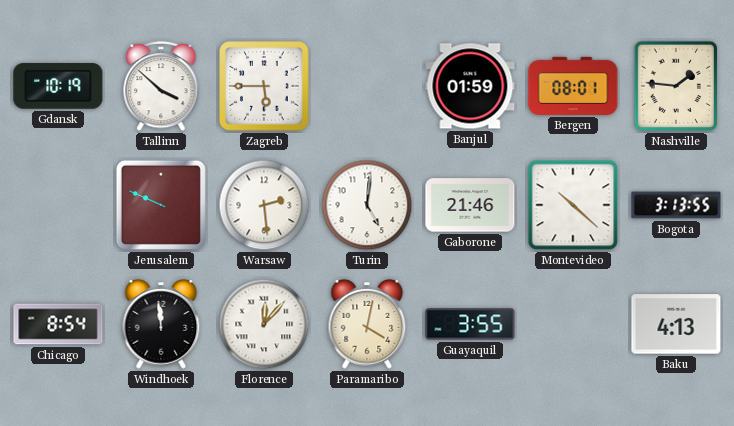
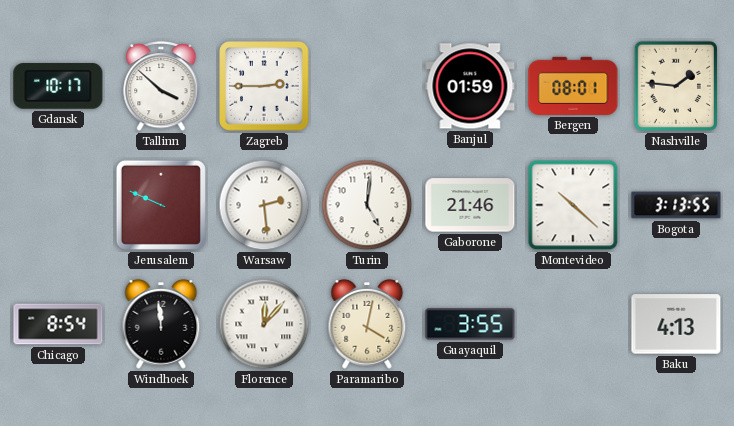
Gdansk: 10:19 -> 10:17
Zagreb: 5:45 -> 2:45
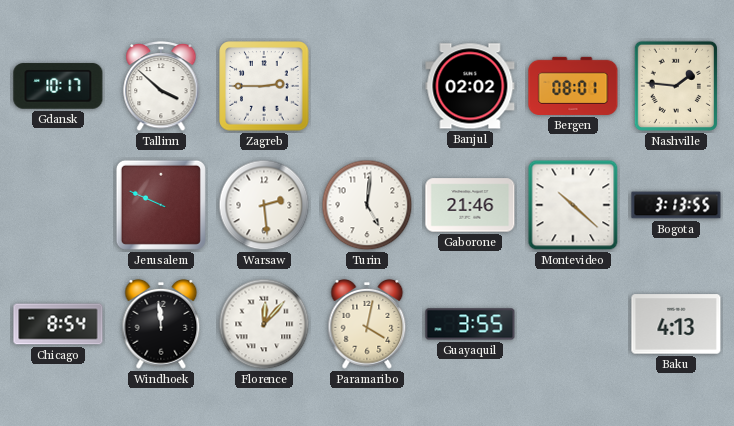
Banjul: 01:59 -> 02:02
